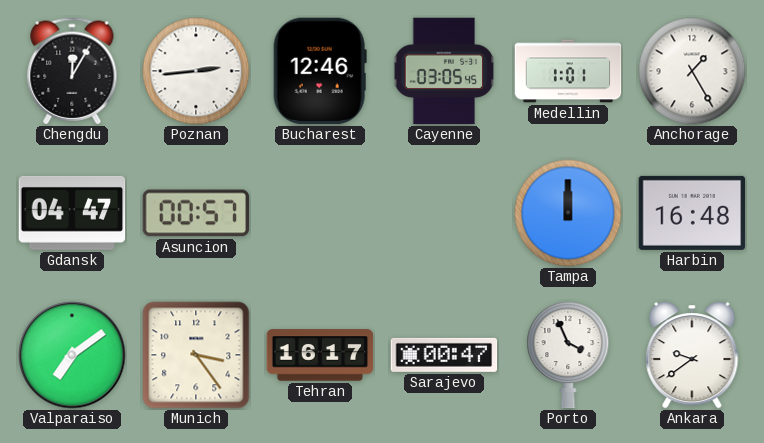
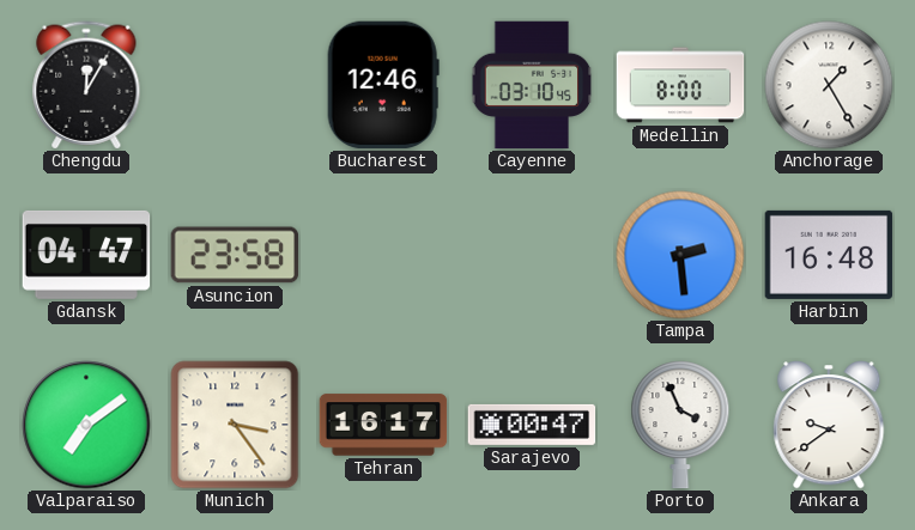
Poznan: 2:44 -> none
Cayenne: 03:05 -> 03:10
Medellin: 1:01 -> 8:00
Asuncion: 00:57 -> 23:58
Tampa: 12:00 -> 2:29
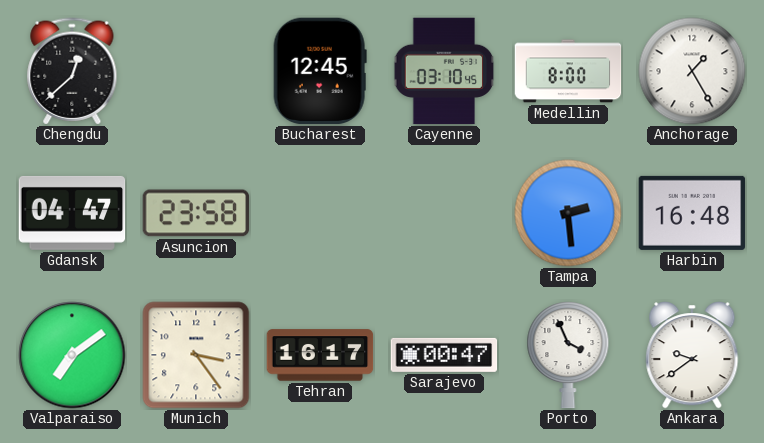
Chengdu: 12:05 -> 12:38
Bucharest: 12:46 -> 12:45
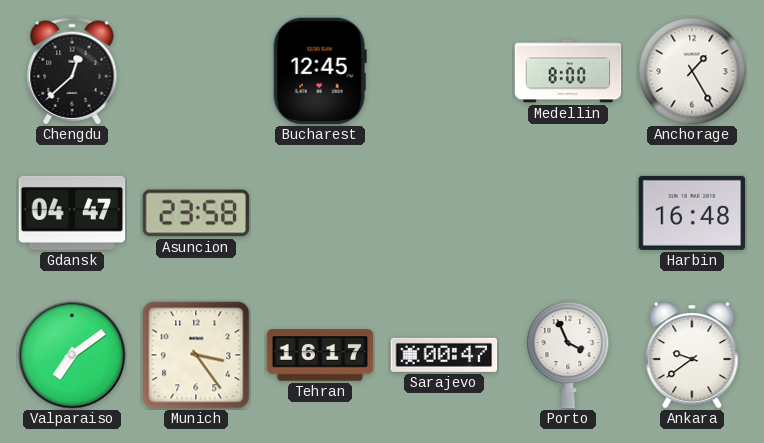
Cayenne: 03:10 -> none
Tampa: 2:29 -> none
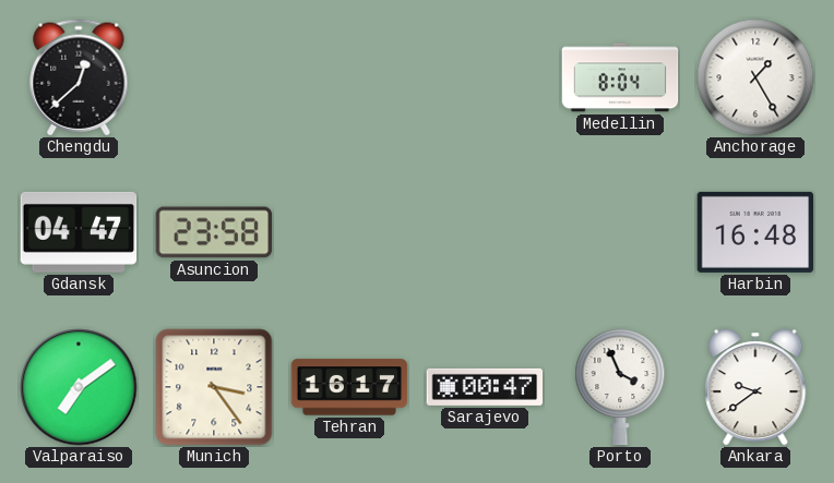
Bucharest: 12:45 -> none
Medellin: 8:00 -> 8:04
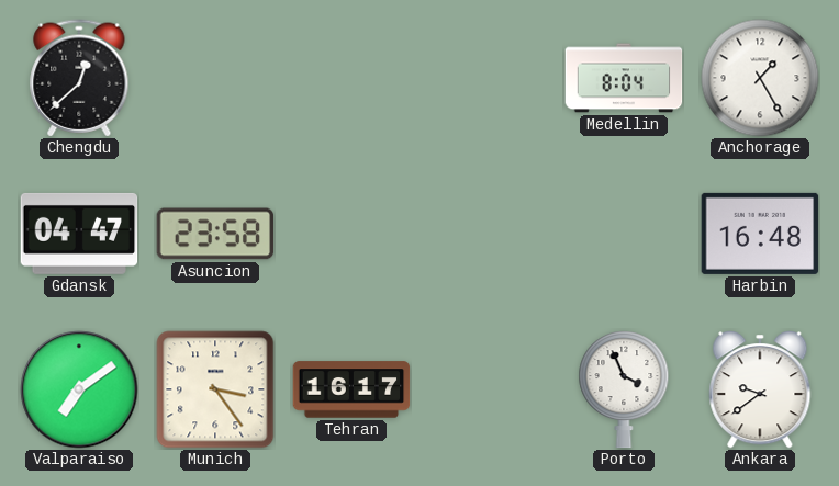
Sarajevo: 00:47 -> none
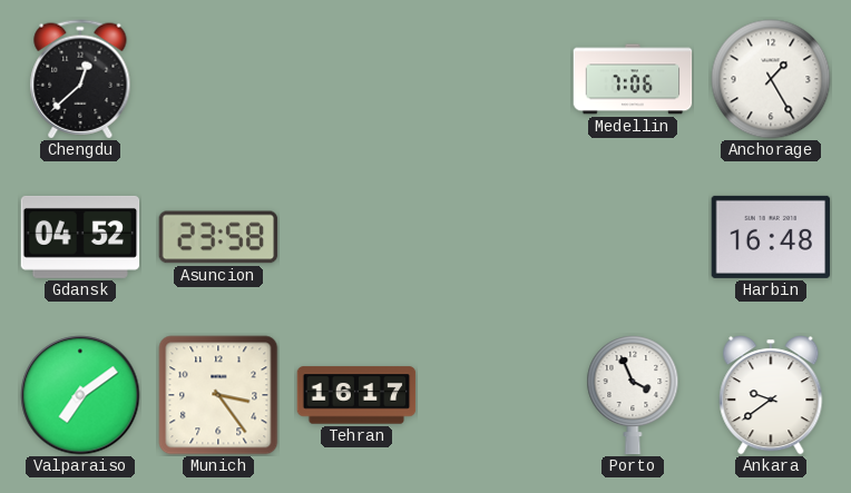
Medellin: 8:04 -> 7:06
Gdansk: 04:47 -> 04:52
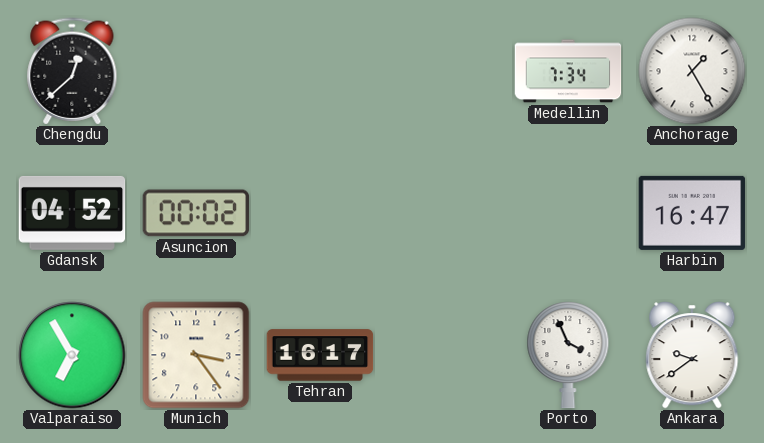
Medellin: 7:06 -> 7:34
Asuncion: 23:58 -> 00:02
Harbin: 16:48 -> 16:47
Valparaiso: 7:09 -> 6:55
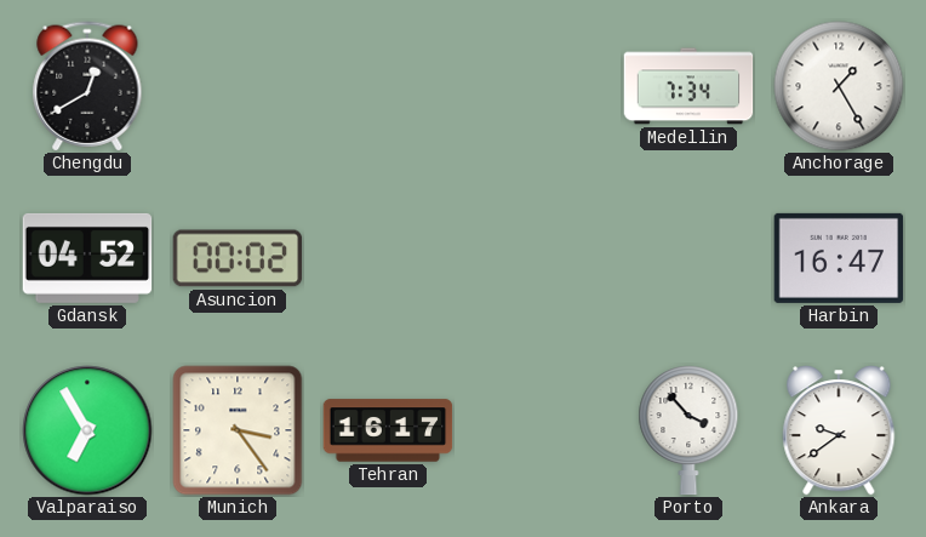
Chengdu: 12:38 -> 12:40
Porto: 3:56 -> 3:53
